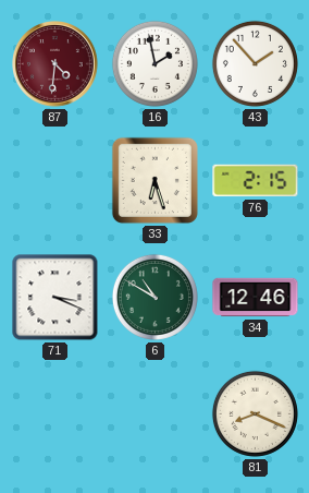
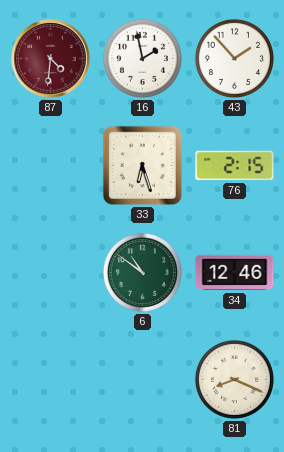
71: 3:19 -> none
6: 10:50 -> 10:51
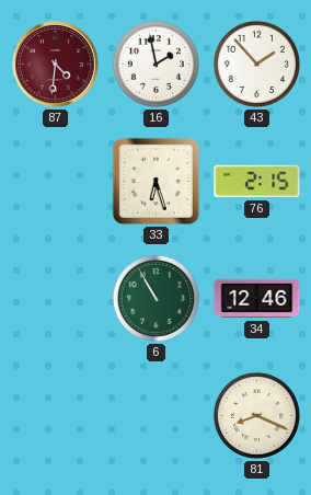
6: 10:51 -> 10:55
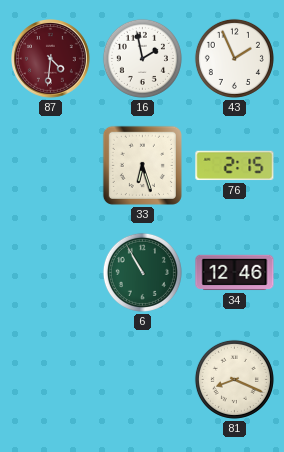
43: 1:53 -> 1:56
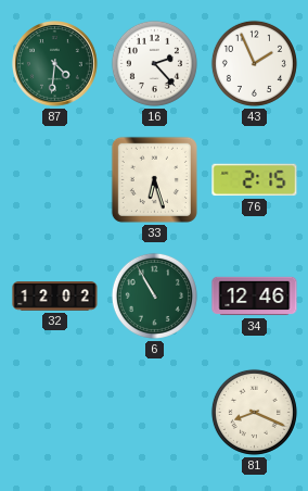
87 dial: burgundy -> green
16: 1:58 -> 2:23
32: none -> 12:02
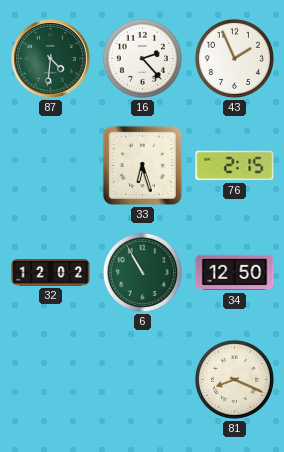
34: 12:46 -> 12:50
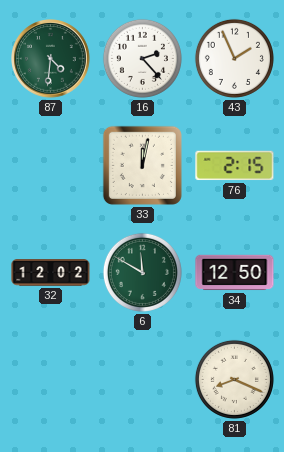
33: 6:27 -> 12:02
6: 10:55 -> 11:50
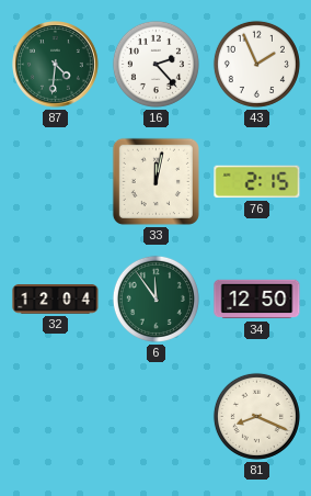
32: 12:02 -> 12:04
6: 11:50 -> 11:54
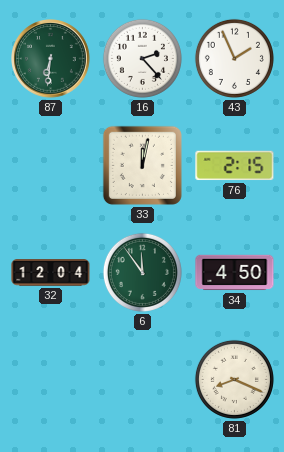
87: 4:31 -> 6:31
34: 12:50 -> 4:50
